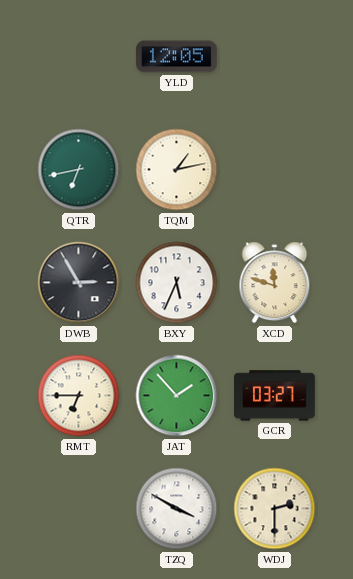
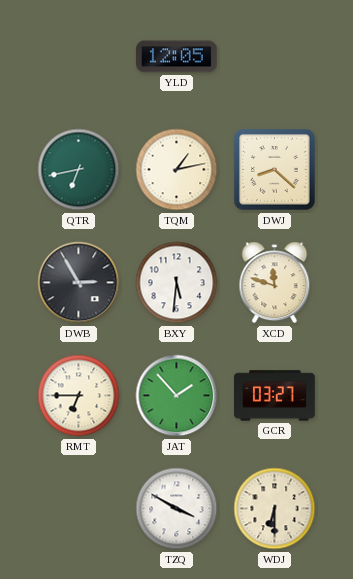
DWJ: none -> 8:22
BXY: 5:34 -> 5:31
WDJ: 2:30 -> 6:30
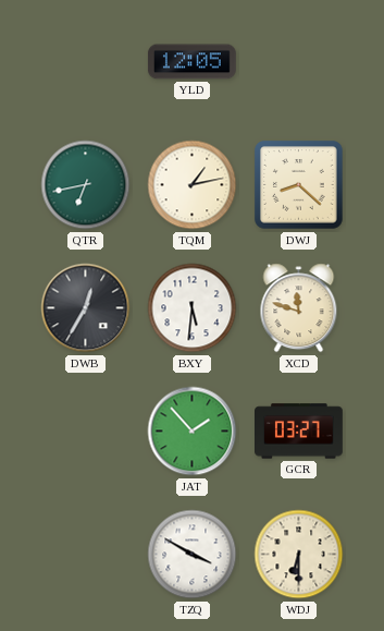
DWB: 2:55 -> 12:35
RMT: 6:45 -> none
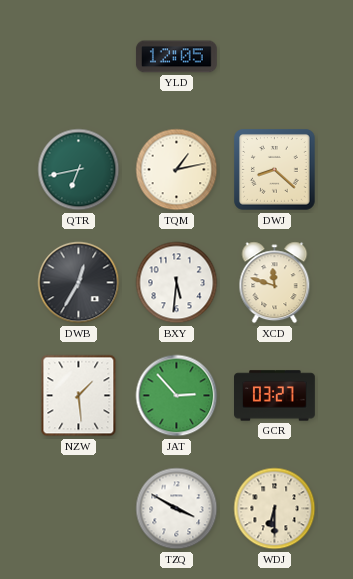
NZW: none -> 1:29
JAT: 1:53 -> 2:53
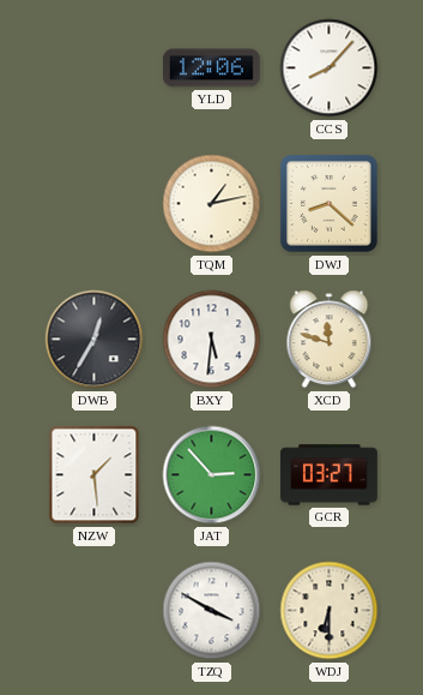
YLD: 12:05 -> 12:06
CCS: none -> 8:07
QTR: 6:43 -> none
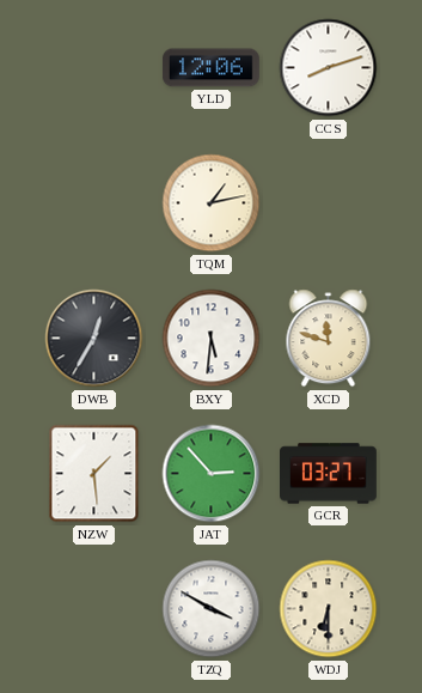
CCS: 8:07 -> 8:12
DWJ: 8:22 -> none
